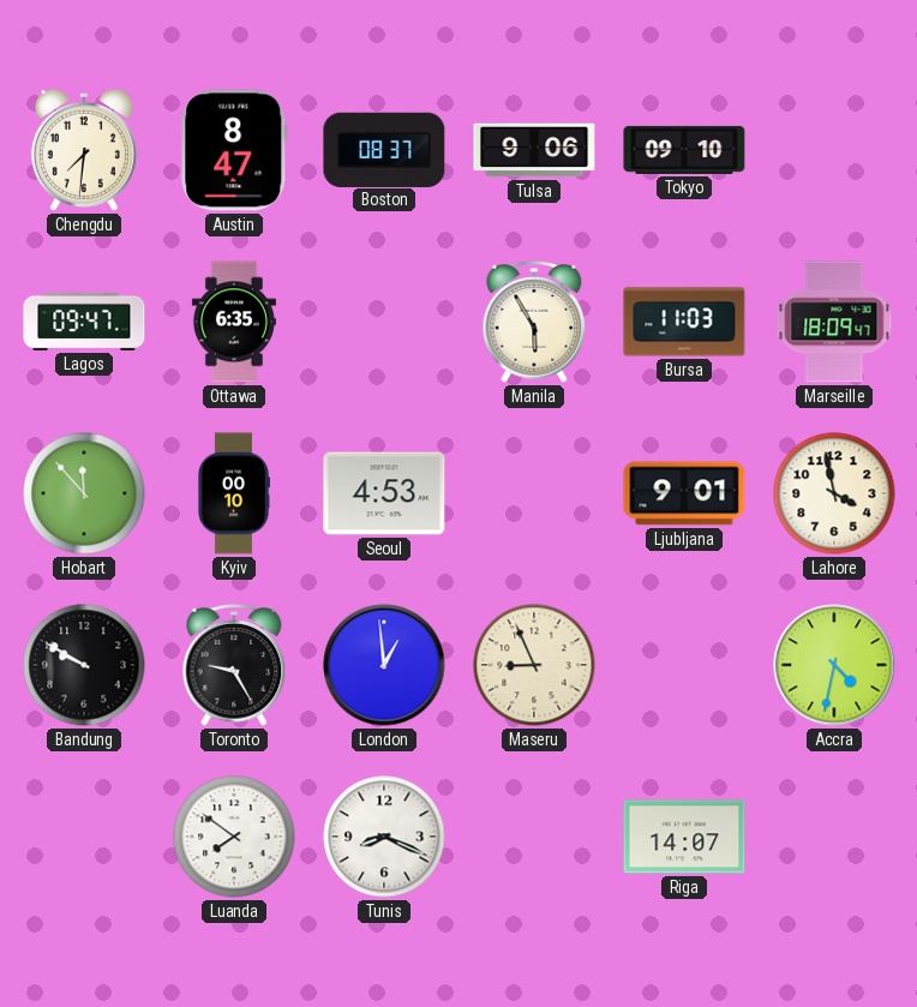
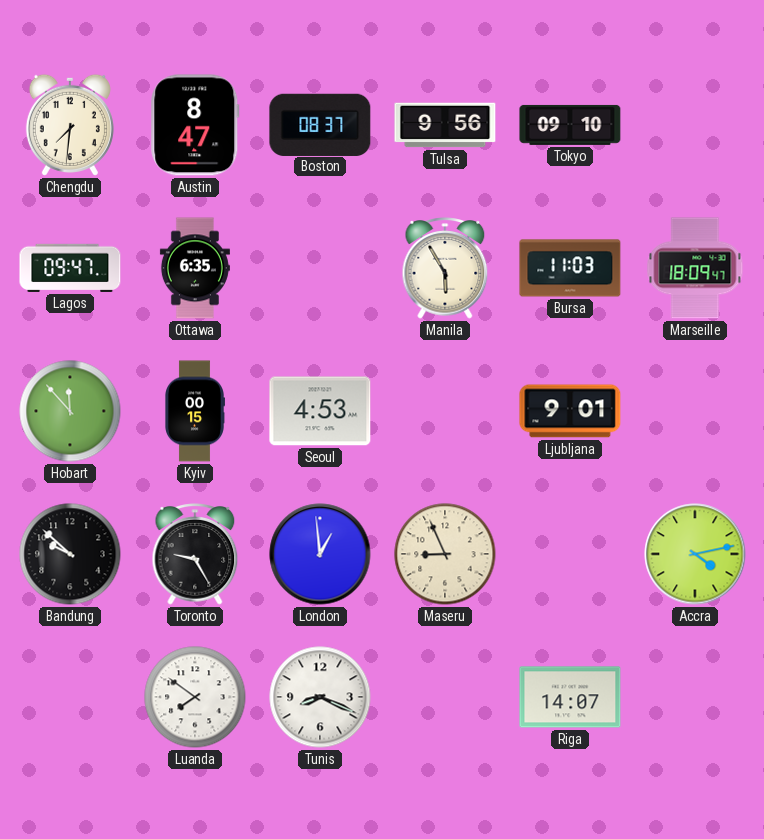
Tulsa: 9:06 -> 9:56
Kyiv: 00:10 -> 00:15
Lahore: 3:58 -> none
Bandung: 9:50 -> 9:52
Accra: 4:32 -> 4:13
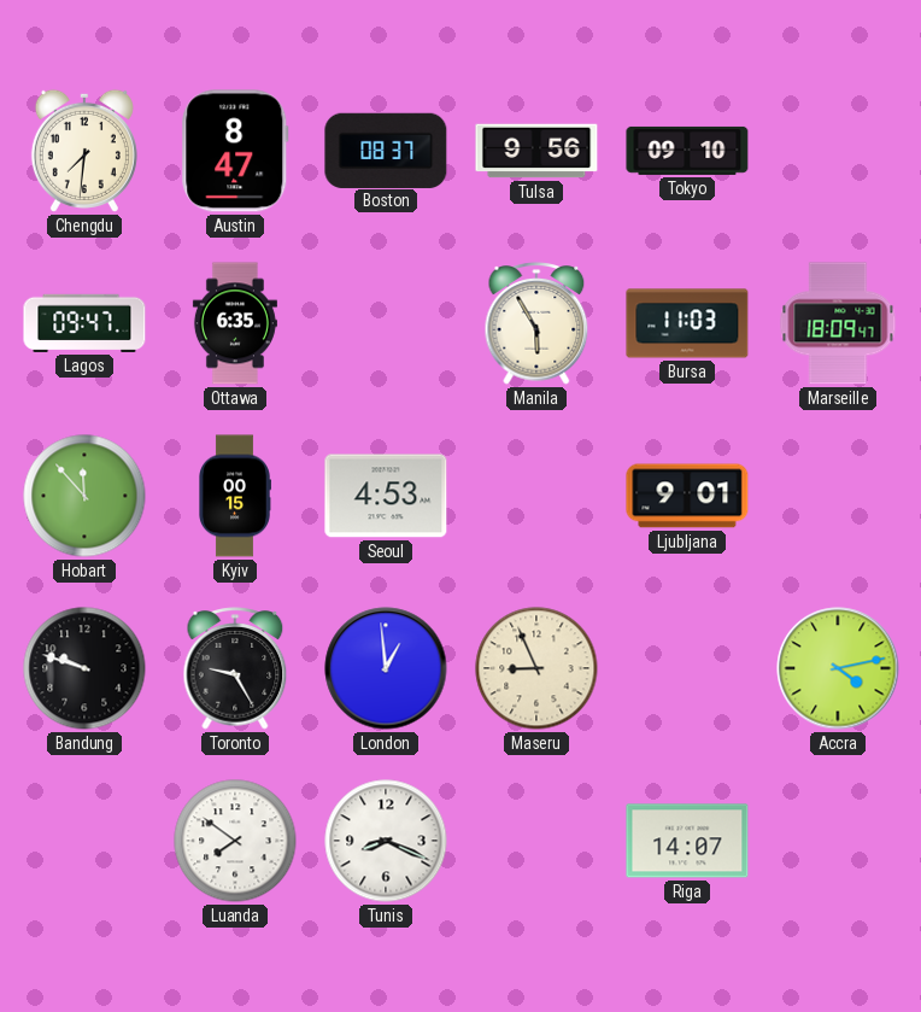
Bandung: 9:52 -> 9:48
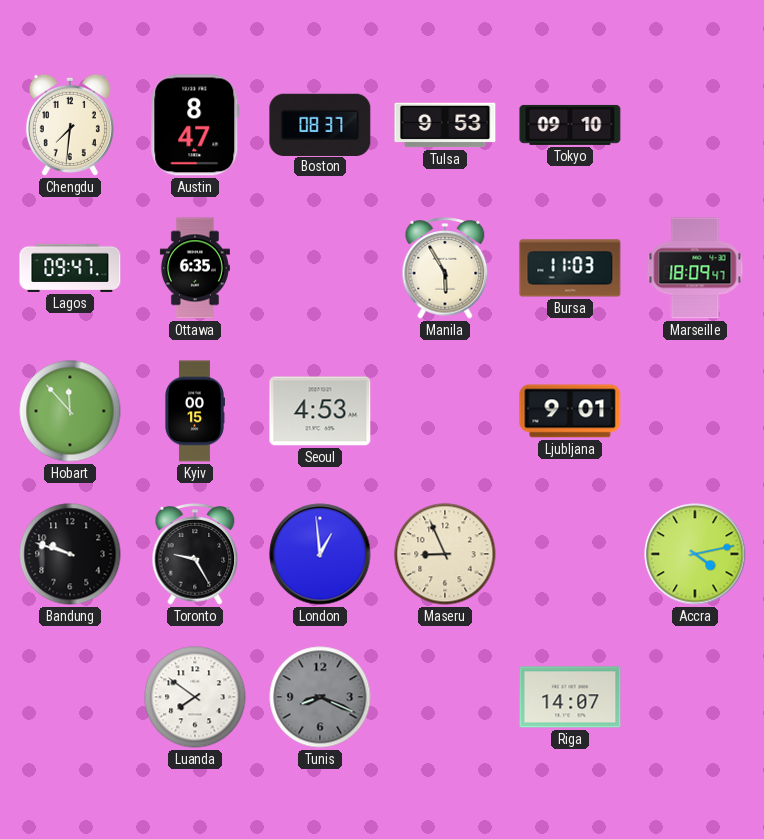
Tulsa: 9:56 -> 9:53
Tunis dial: white -> grey
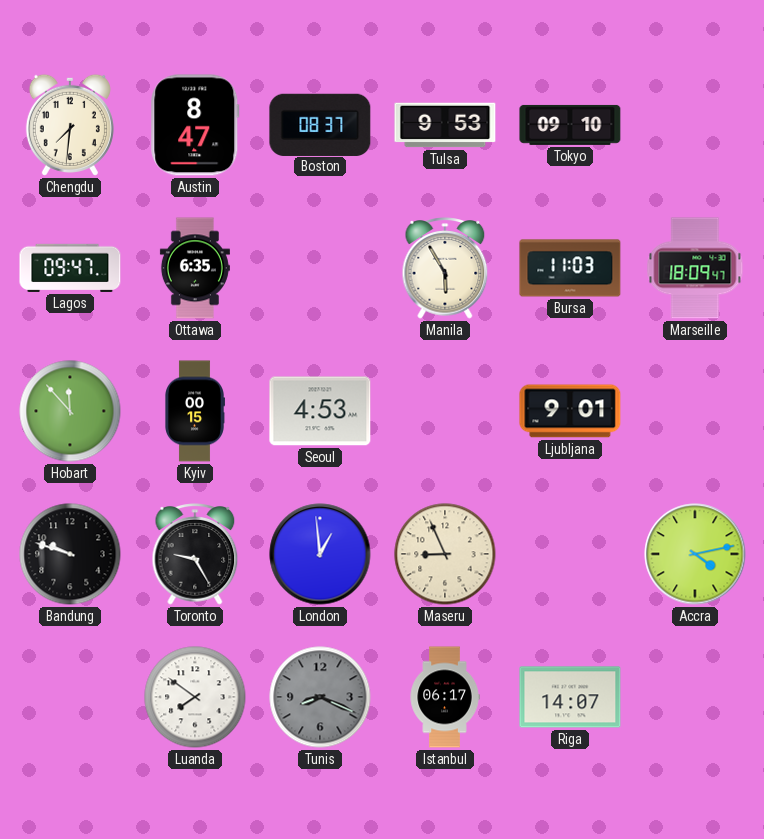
Istanbul: none -> 06:17
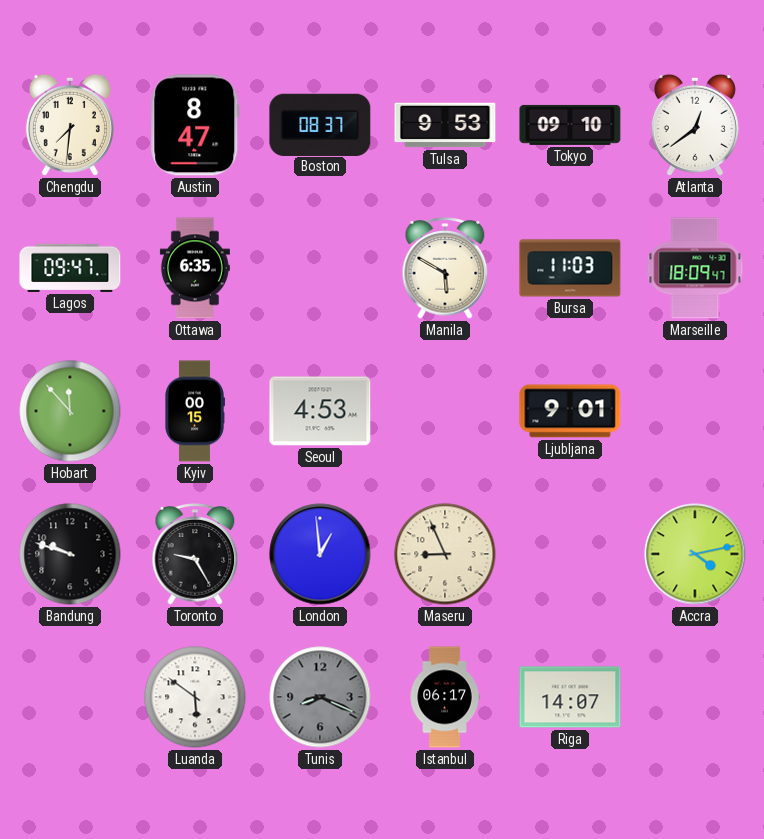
Atlanta: none -> 12:39
Manila: 5:55 -> 5:50
Luanda: 7:51 -> 5:51
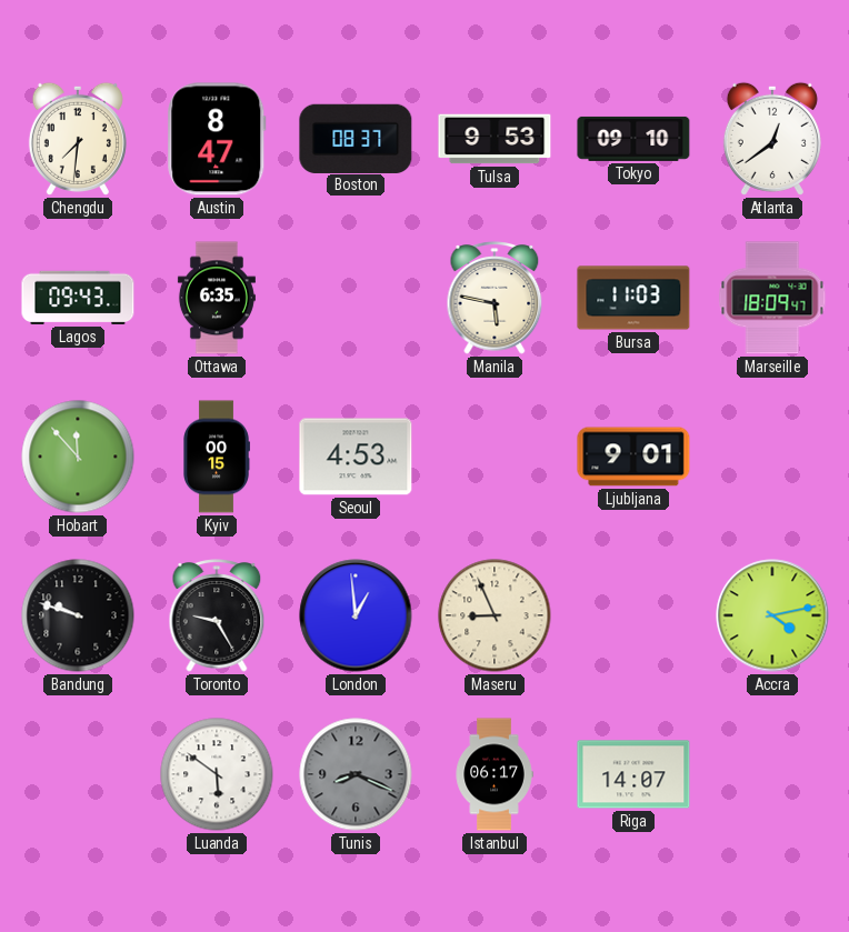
Lagos: 09:47 -> 09:43
Manila: 5:50 -> 5:47
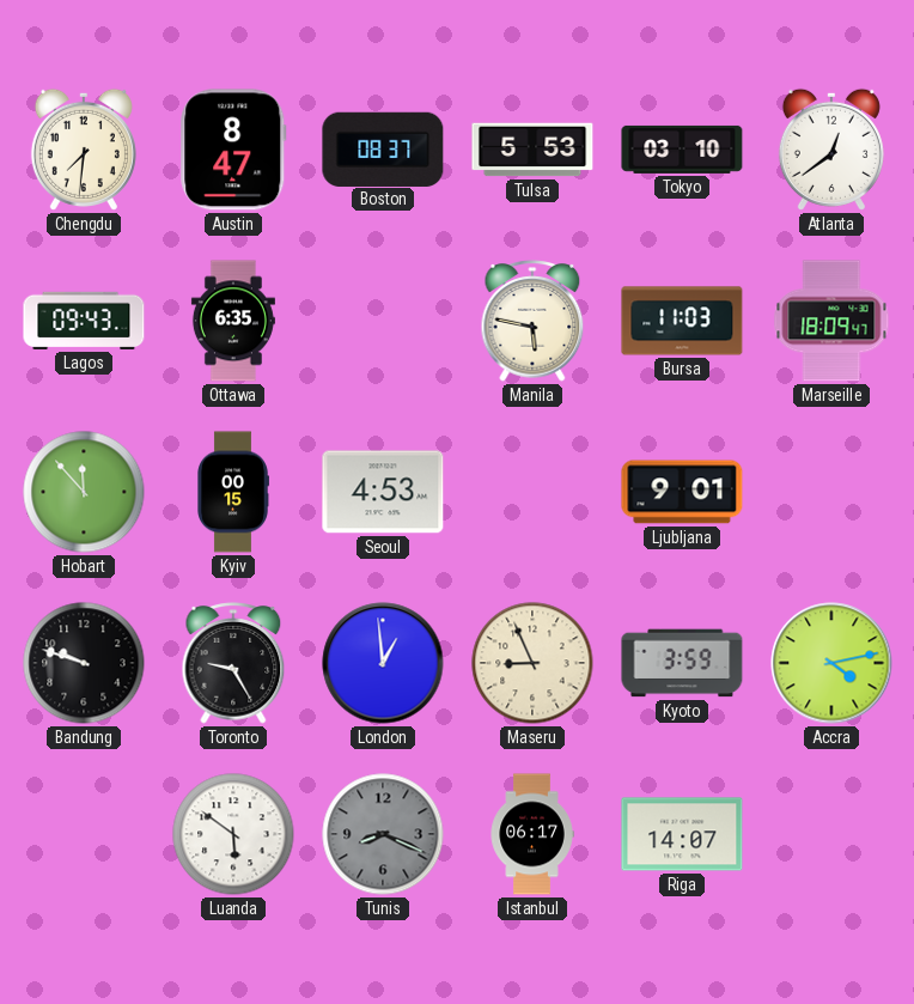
Tulsa: 9:53 -> 5:53
Tokyo: 09:10 -> 03:10
Kyoto: none -> 3:59
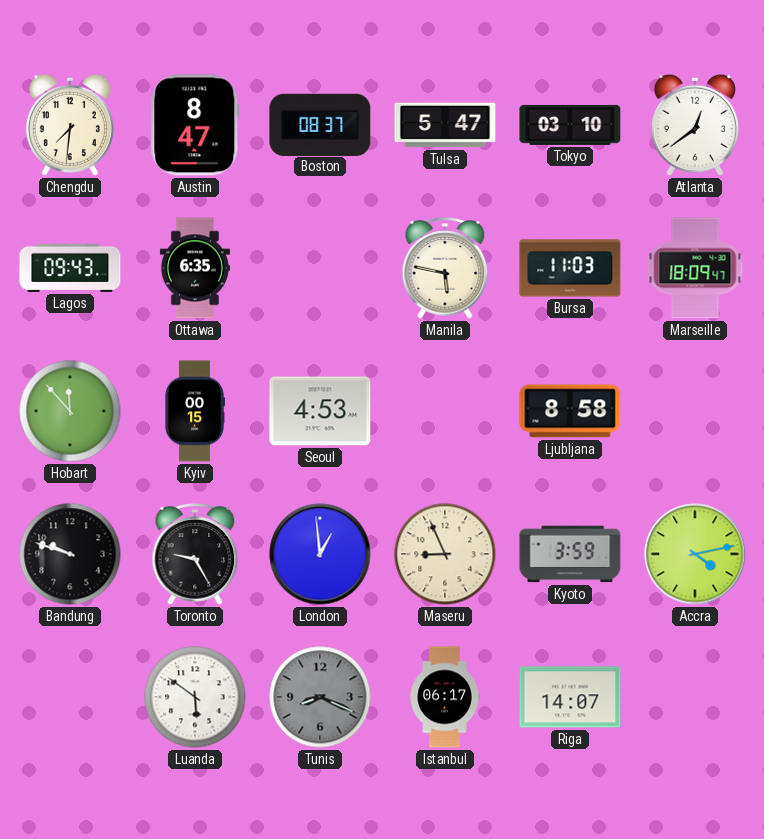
Tulsa: 5:53 -> 5:47
Ljubljana: 9:01 -> 8:58
